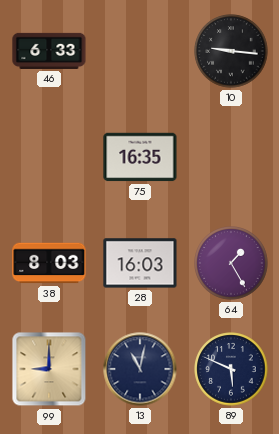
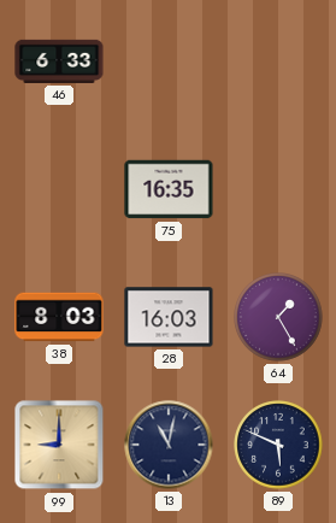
10: 9:16 -> none
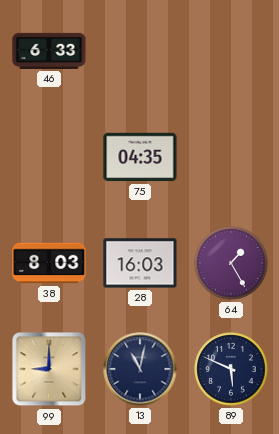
75: 16:35 -> 04:35
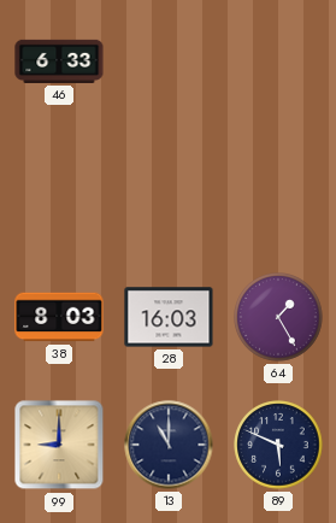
75: 04:35 -> none
13: 11:02 -> 11:00
